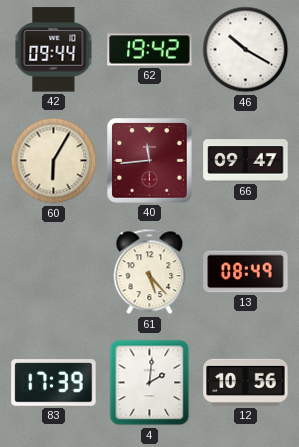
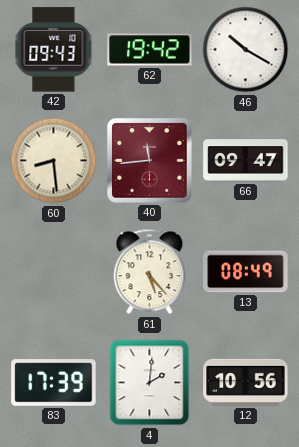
42: 09:44 -> 09:43
60: 6:05 -> 8:29
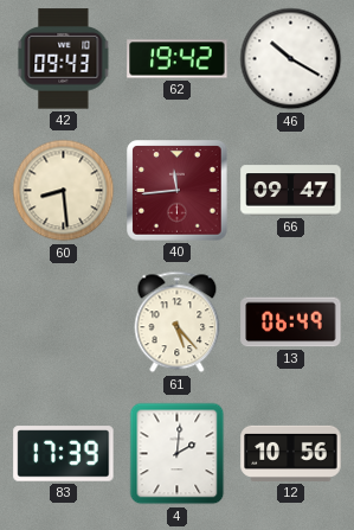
13: 08:49 -> 06:49
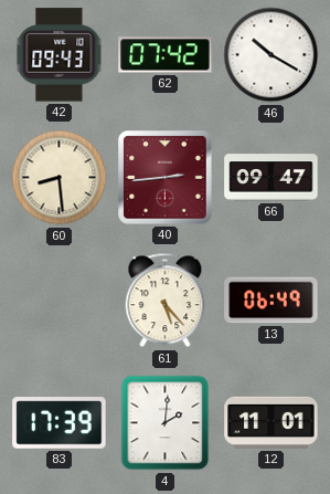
62: 19:42 -> 07:42
40: 11:44 -> 2:44
12: 10:56 -> 11:01
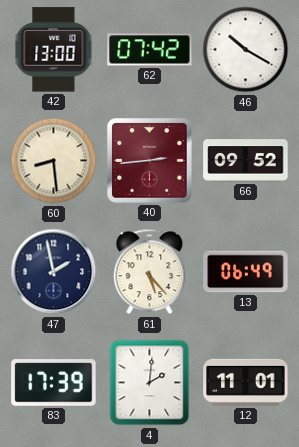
42: 09:43 -> 13:00
66: 09:47 -> 09:52
47: none -> 1:58
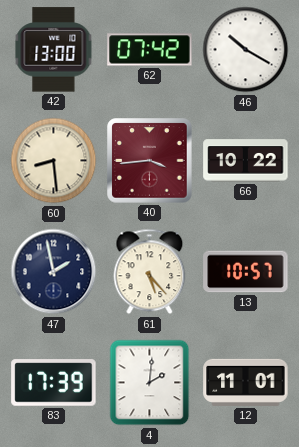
40: 2:44 -> 3:44
66: 09:52 -> 10:22
13: 06:49 -> 10:57
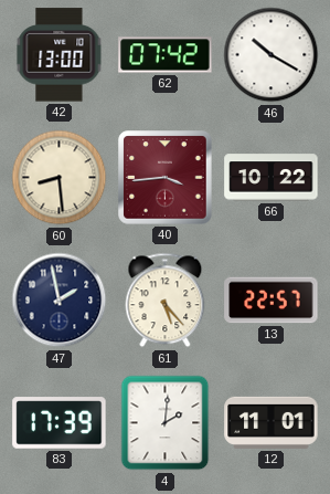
13: 10:57 -> 22:57
